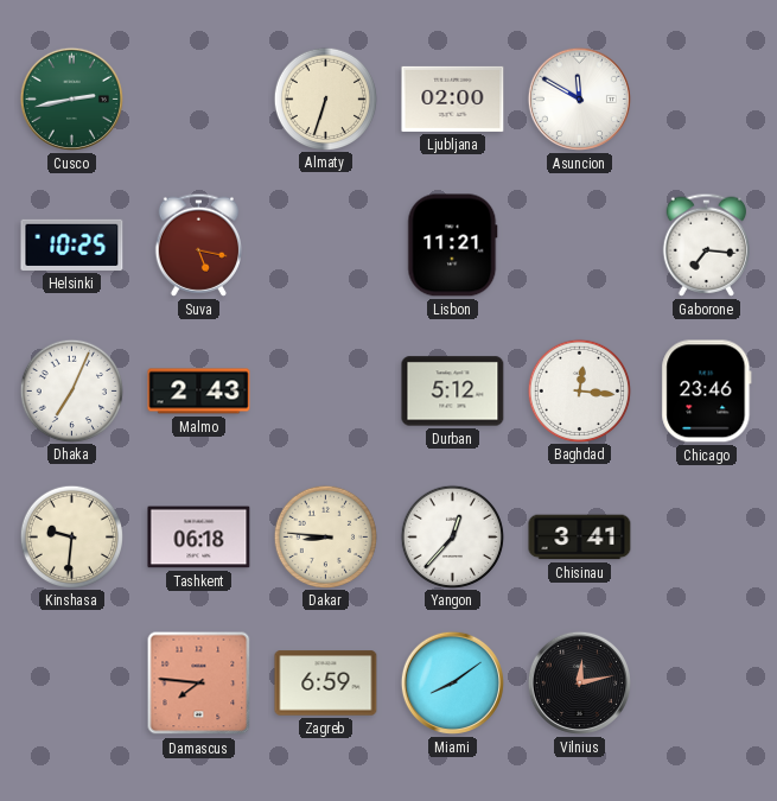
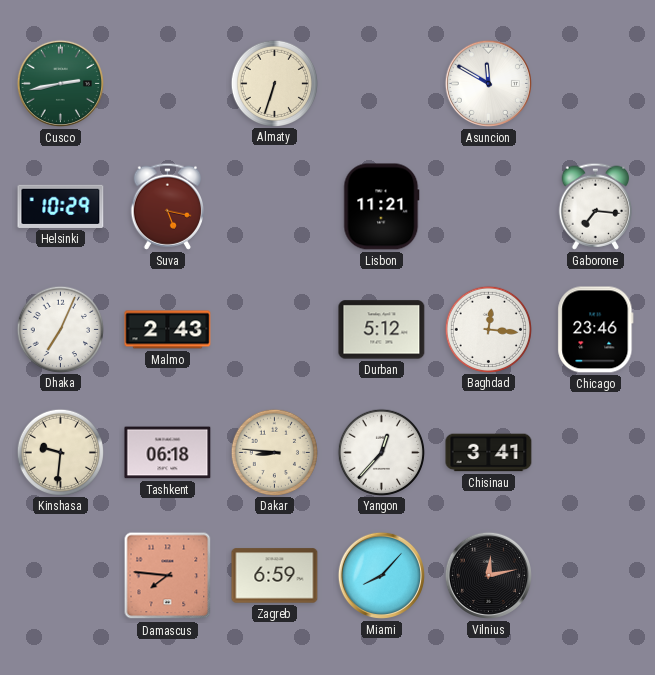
Ljubljana: 02:00 -> none
Helsinki: 10:25 -> 10:29
Miami: 8:09 -> 8:07
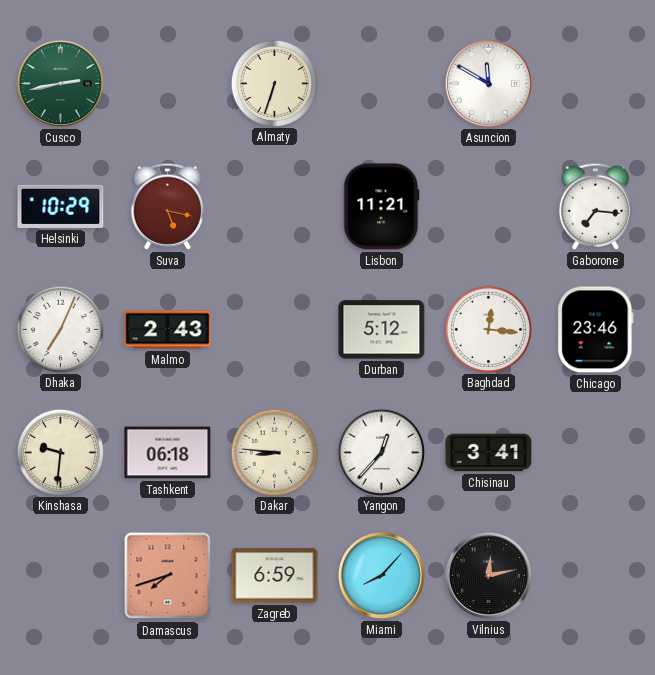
Damascus: 7:46 -> 7:42
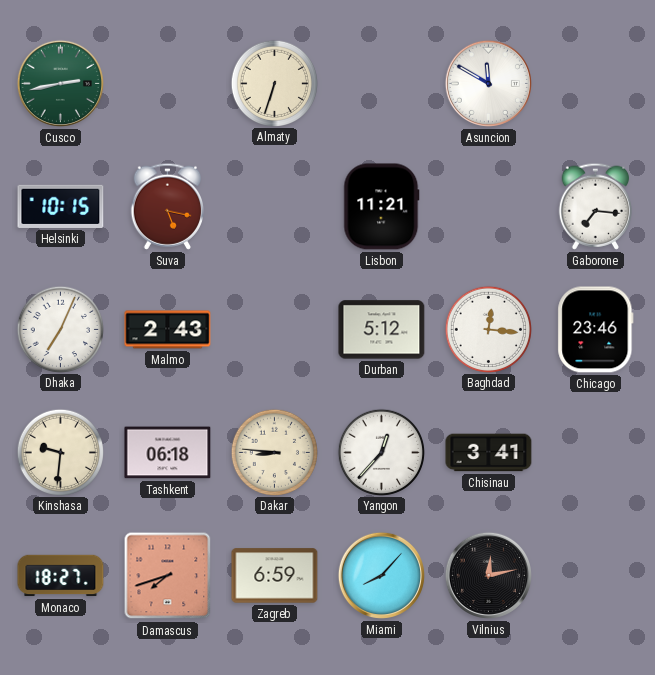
Helsinki: 10:29 -> 10:15
Monaco: none -> 18:27
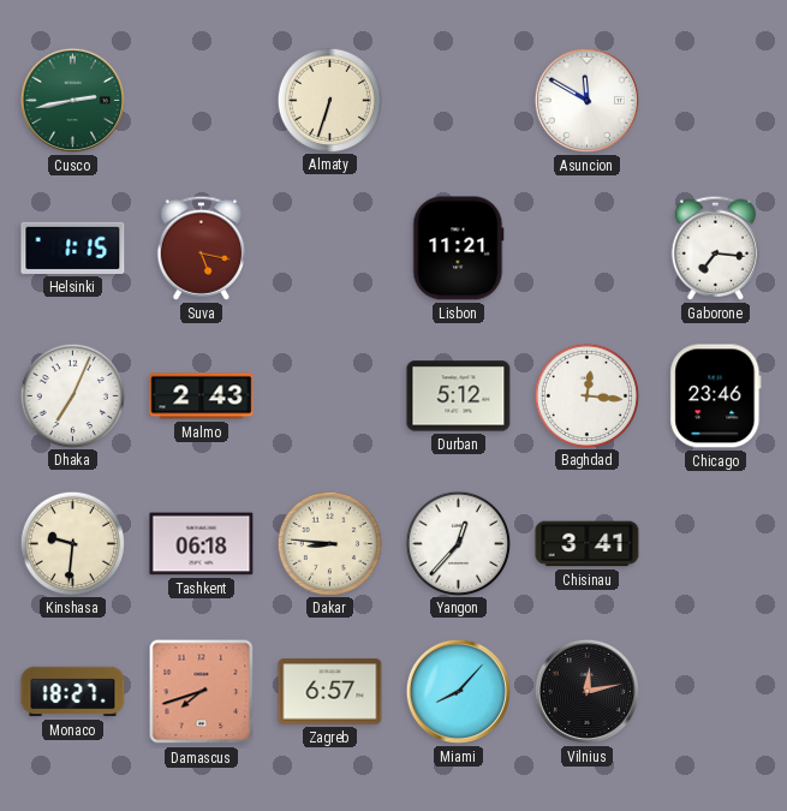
Helsinki: 10:15 -> 1:15
Zagreb: 6:59 -> 6:57
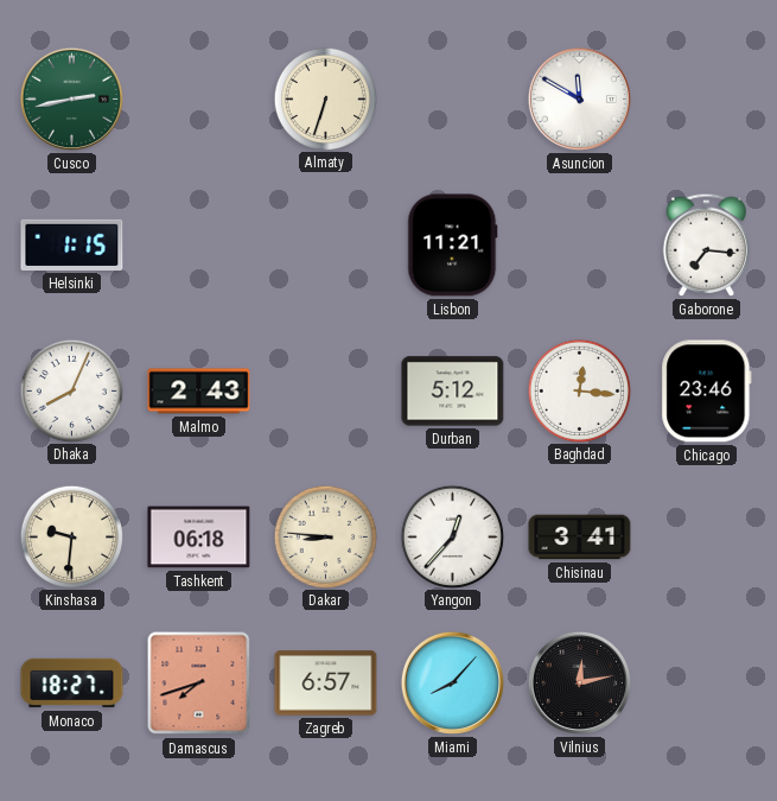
Suva: 5:17 -> none
Dhaka: 7:04 -> 8:04
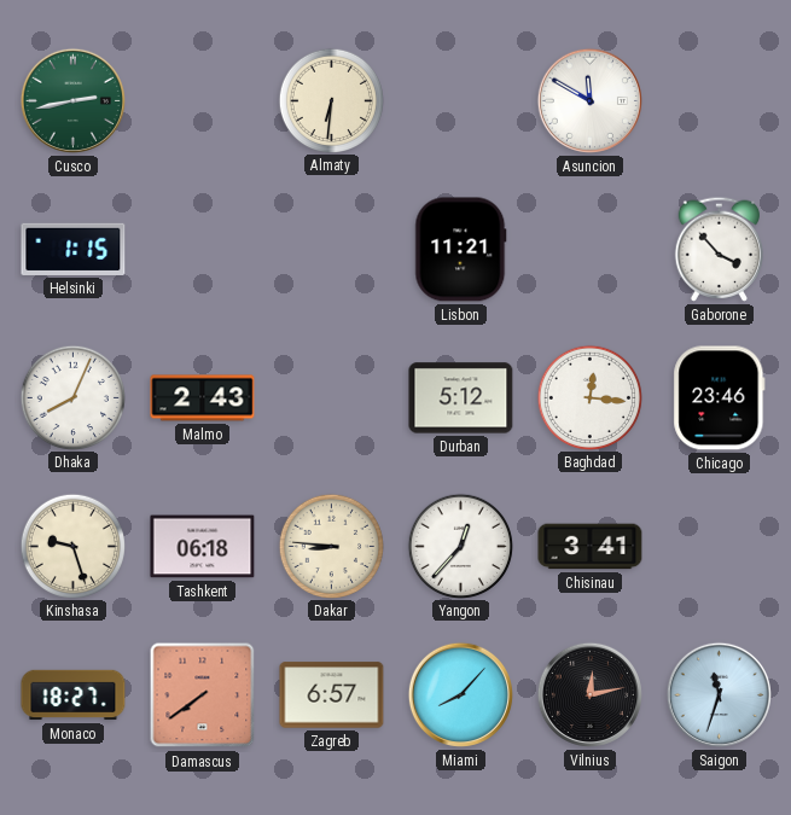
Almaty: 6:33 -> 6:31
Gaborone: 7:16 -> 3:53
Kinshasa: 9:31 -> 9:27
Damascus: 7:42 -> 7:39
Saigon: none -> 11:33
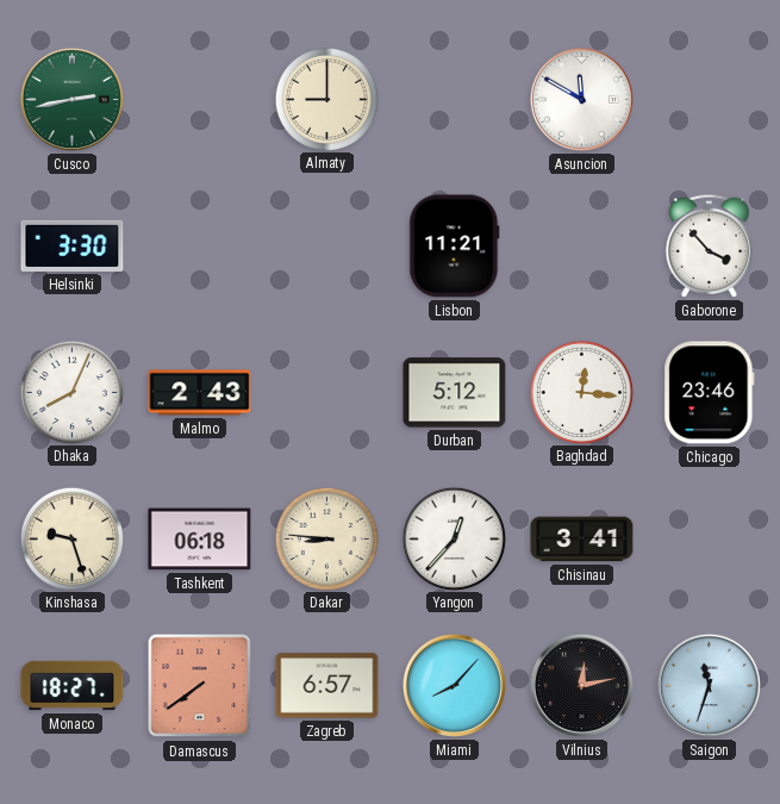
Almaty: 6:31 -> 9:00
Helsinki: 1:15 -> 3:30
